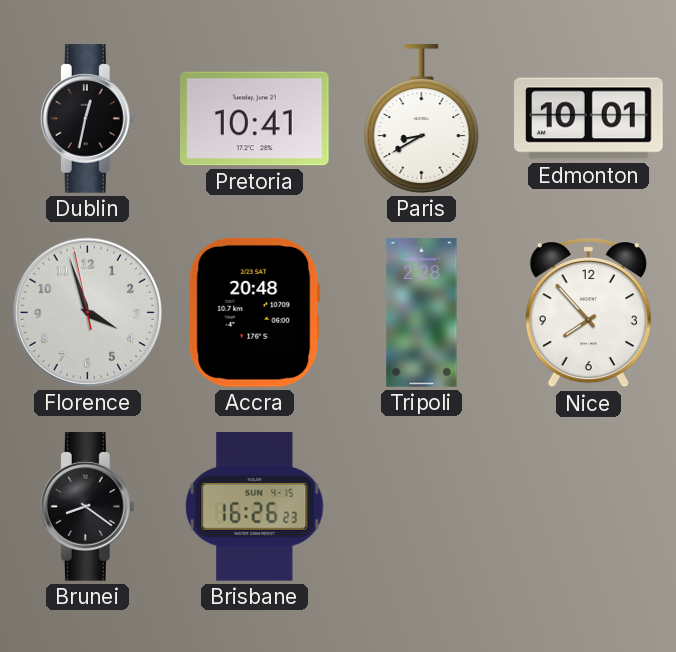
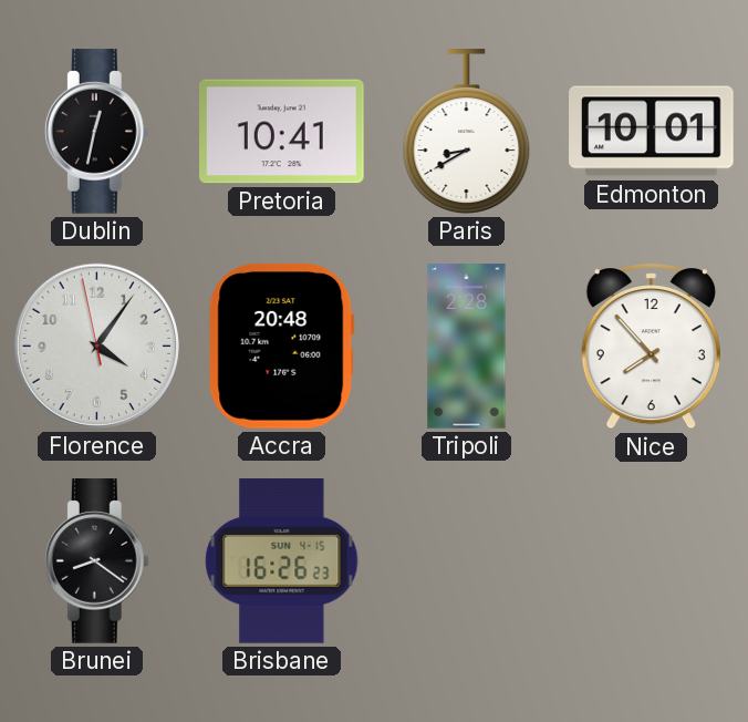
Florence: 3:56 -> 4:05
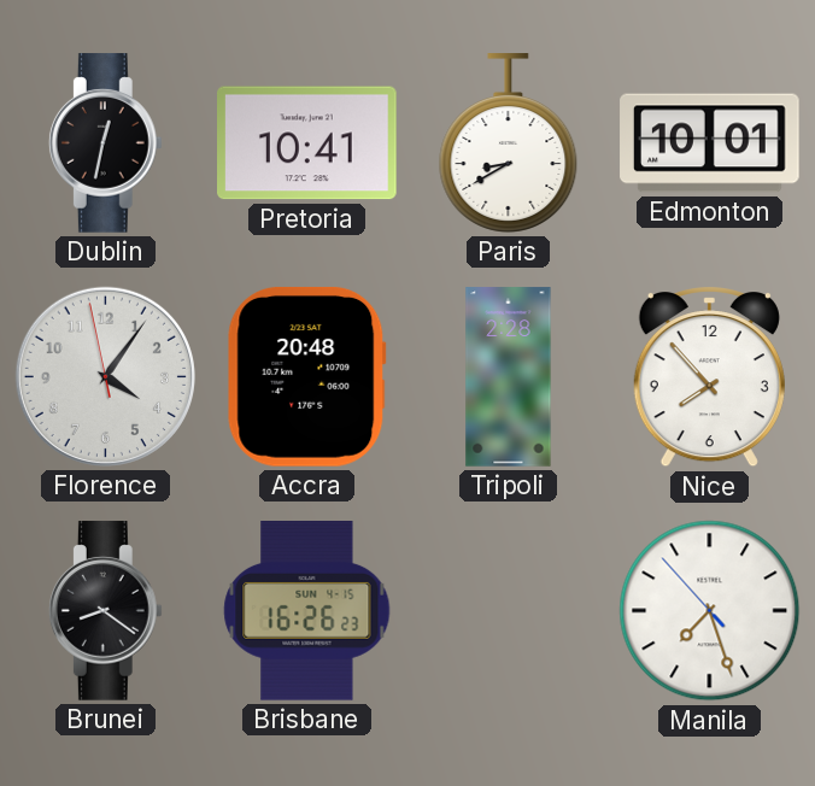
Manila: none -> 7:26
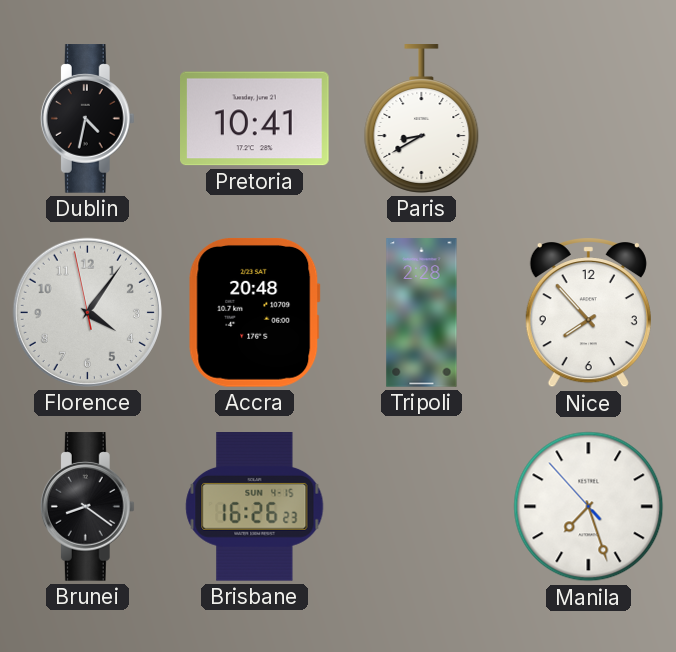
Dublin: 12:32 -> 4:32
Edmonton: 10:01 -> none
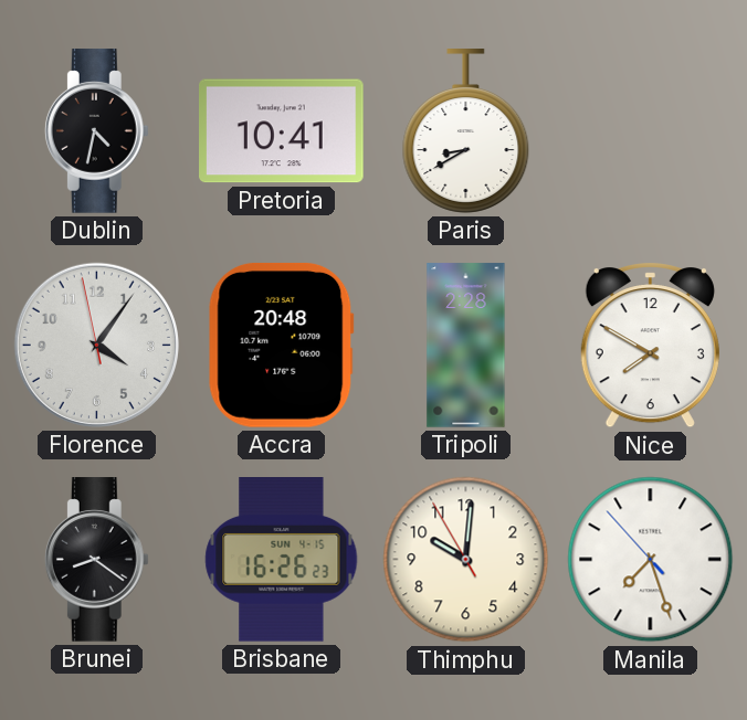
Nice: 7:53 -> 7:50
Thimphu: none -> 10:00
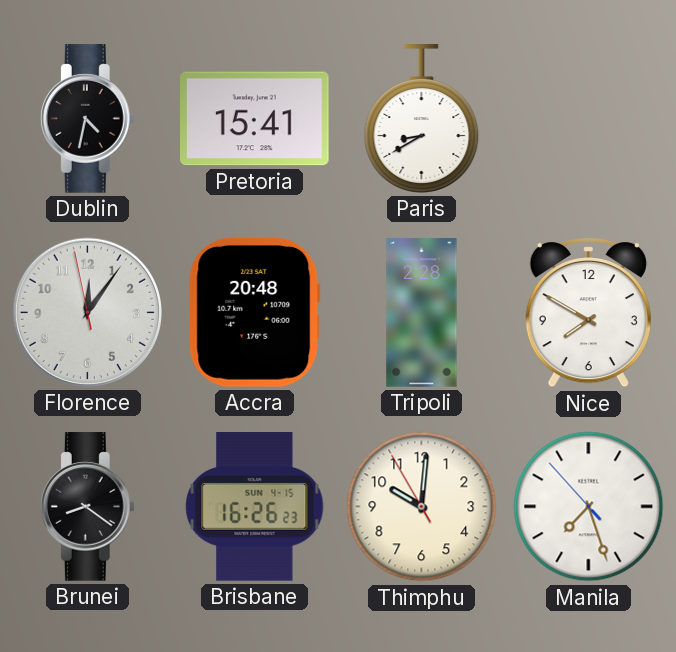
Pretoria: 10:41 -> 15:41
Florence: 4:05 -> 12:05
